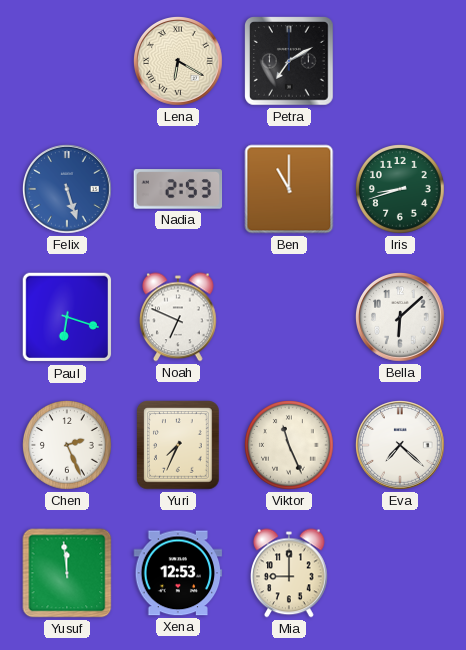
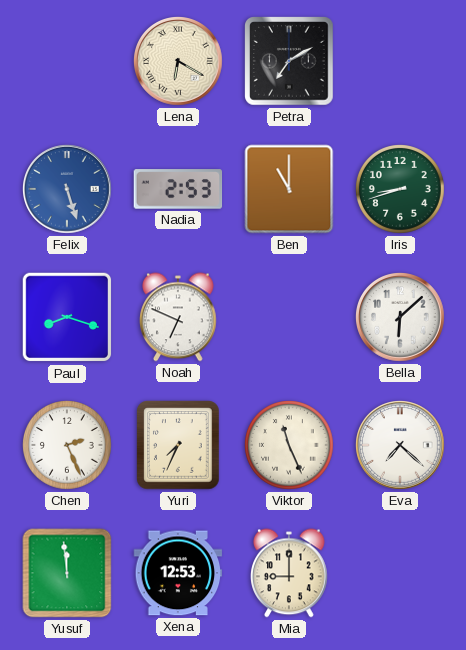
Paul: 6:18 -> 8:18
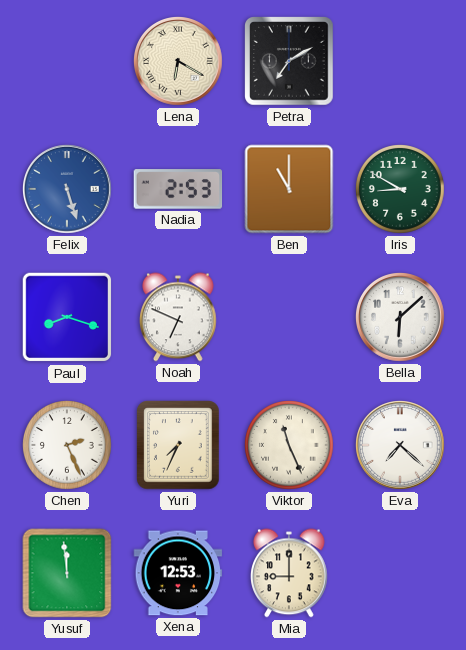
Iris: 8:42 -> 8:50
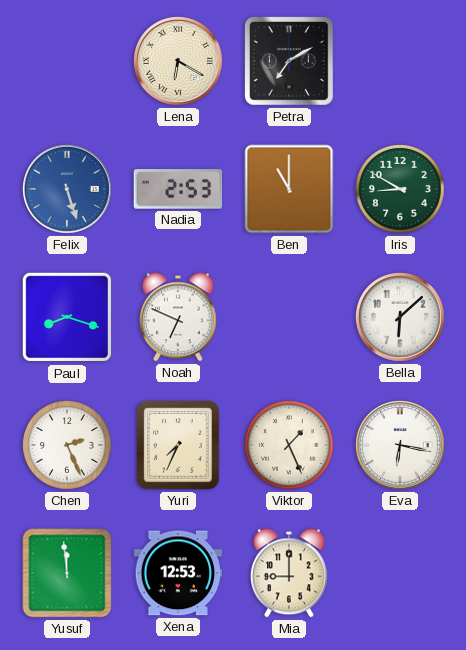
Viktor: 11:26 -> 1:26
Eva: 7:22 -> 6:17
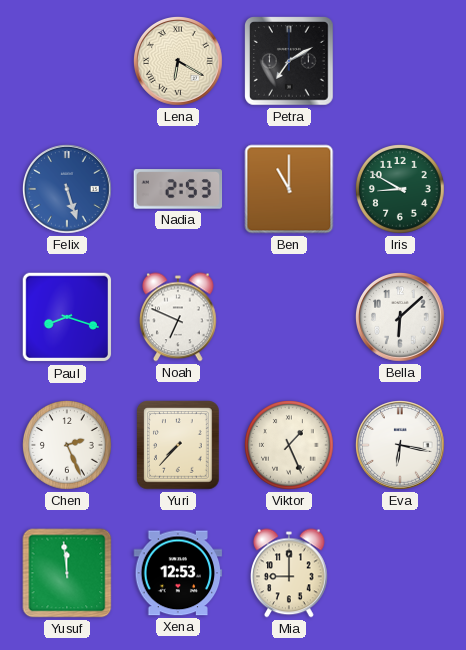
Yuri: 7:34 -> 7:37
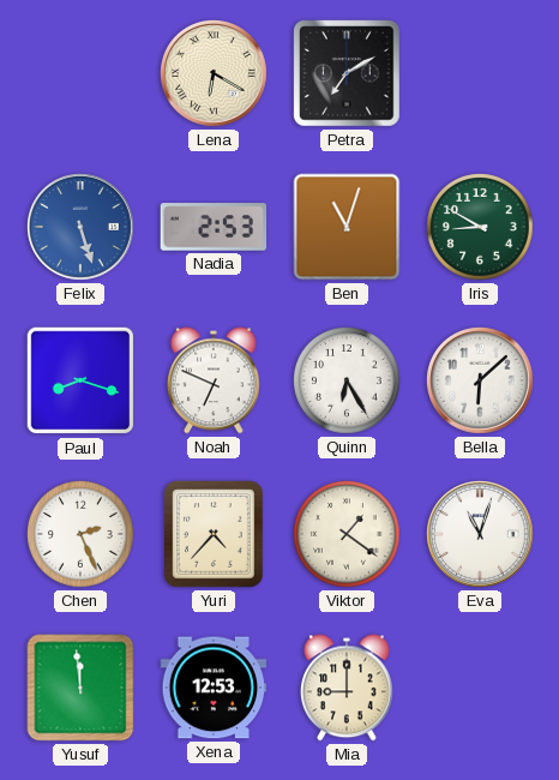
Ben: 11:00 -> 11:03
Quinn: none -> 6:25
Yuri: 7:37 -> 4:37
Viktor: 1:26 -> 1:21
Eva: 6:17 -> 11:03
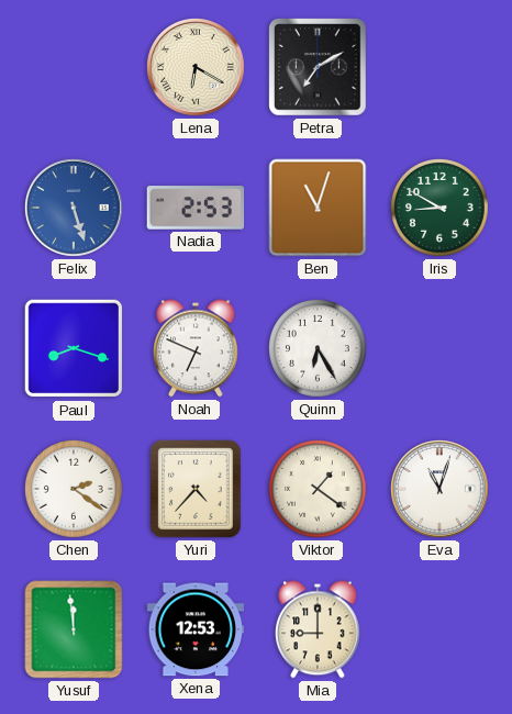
Bella: 6:08 -> none
Chen: 2:26 -> 2:21
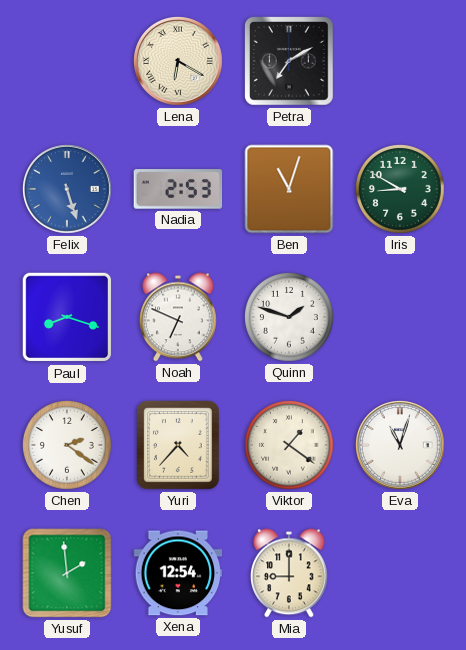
Quinn: 6:25 -> 1:48
Yusuf: 11:59 -> 1:59
Xena: 12:53 -> 12:54
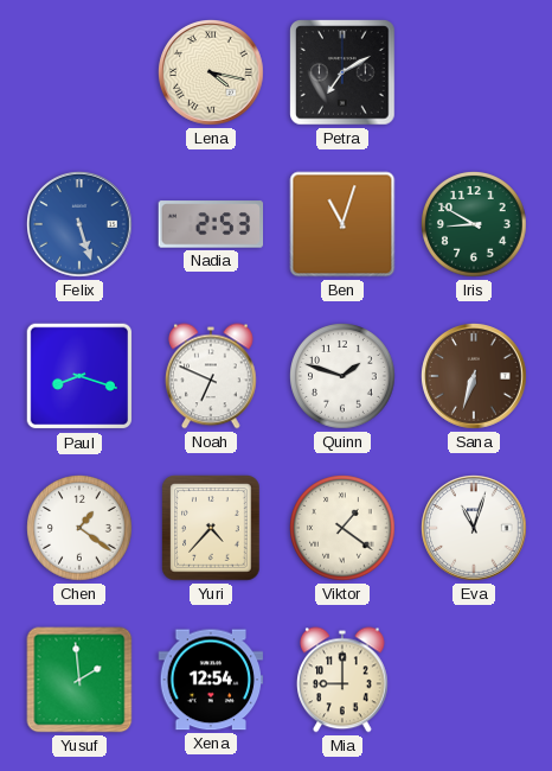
Lena: 6:20 -> 4:17
Sana: none -> 6:33
Chen: 2:21 -> 1:21
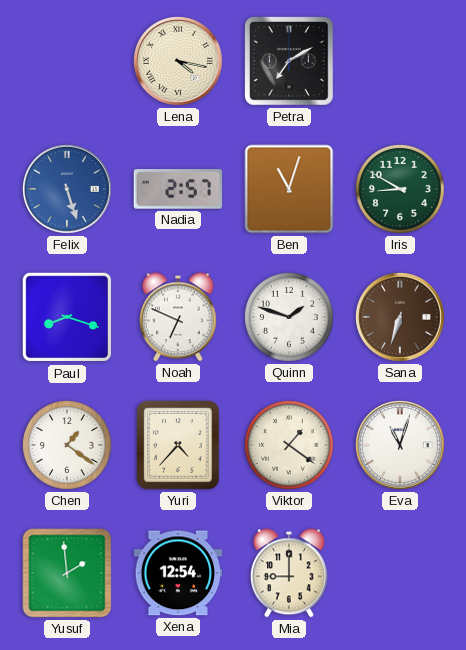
Nadia: 2:53 -> 2:57
